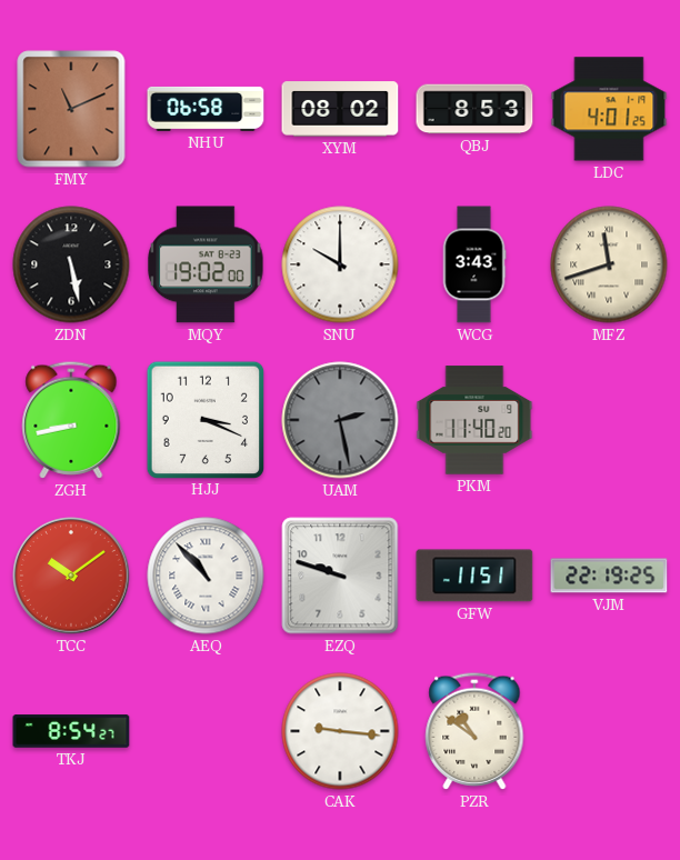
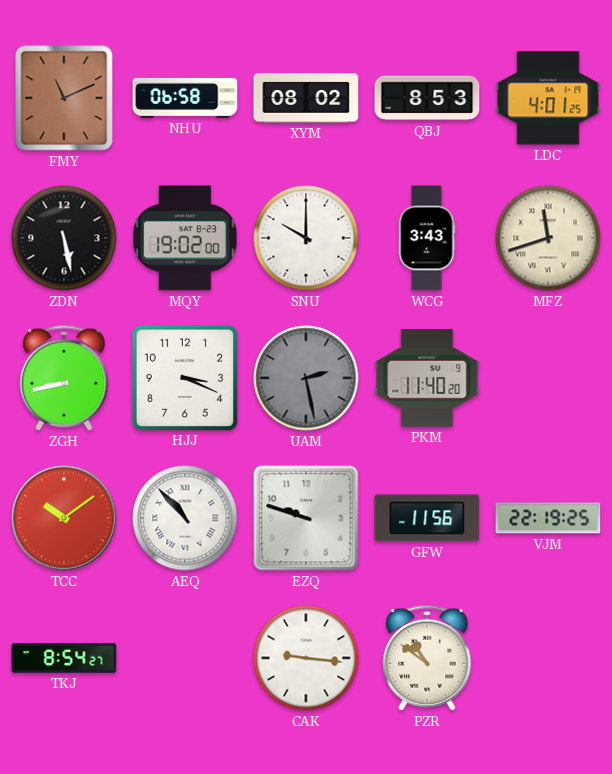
GFW: 11:51 -> 11:56
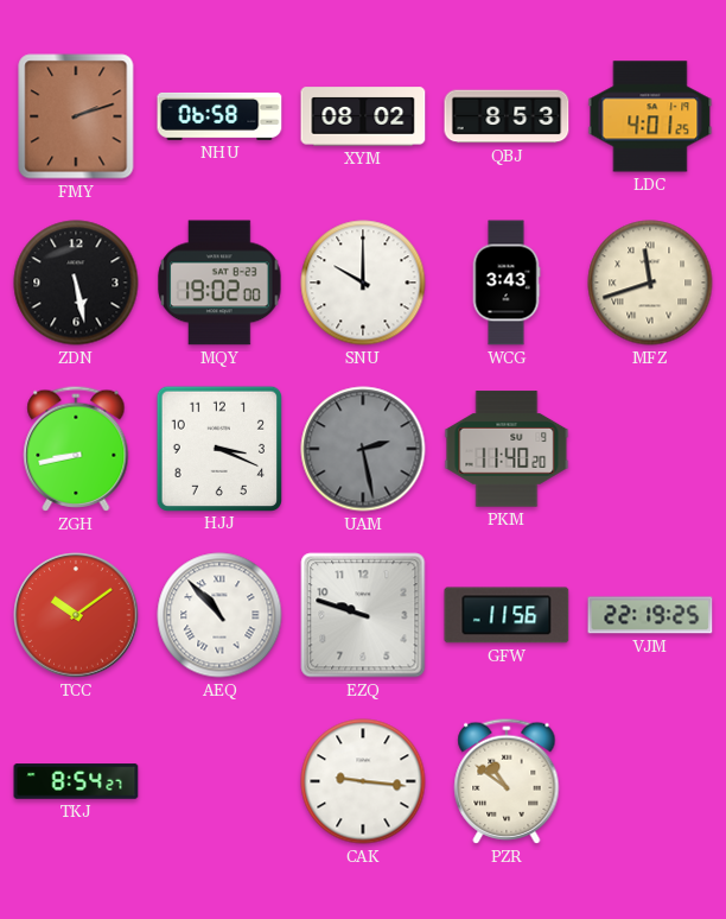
FMY: 11:11 -> 2:12
